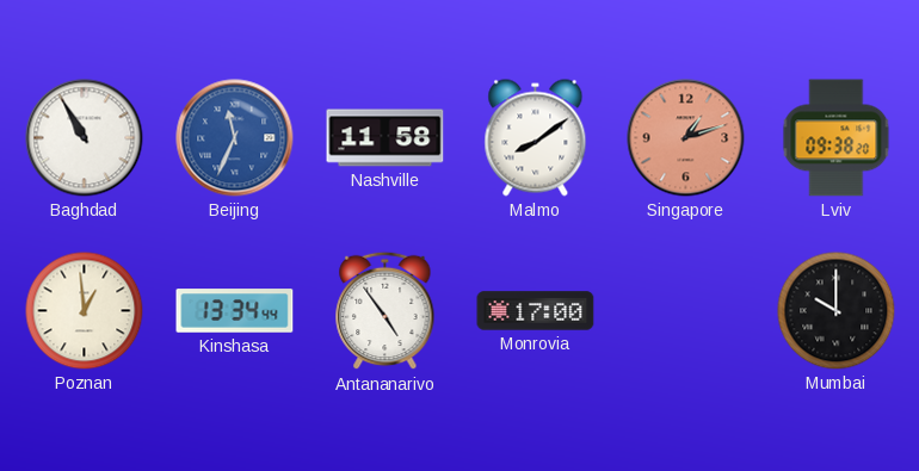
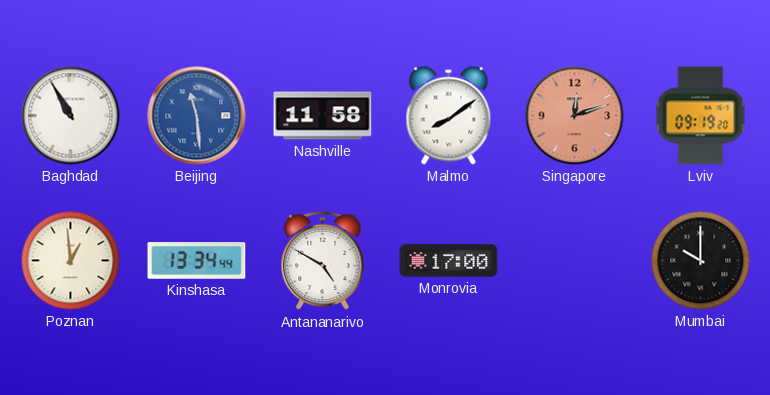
Beijing: 11:34 -> 11:29
Singapore: 1:12 -> 12:12
Lviv: 09:38 -> 09:19
Antananarivo: 4:54 -> 4:50
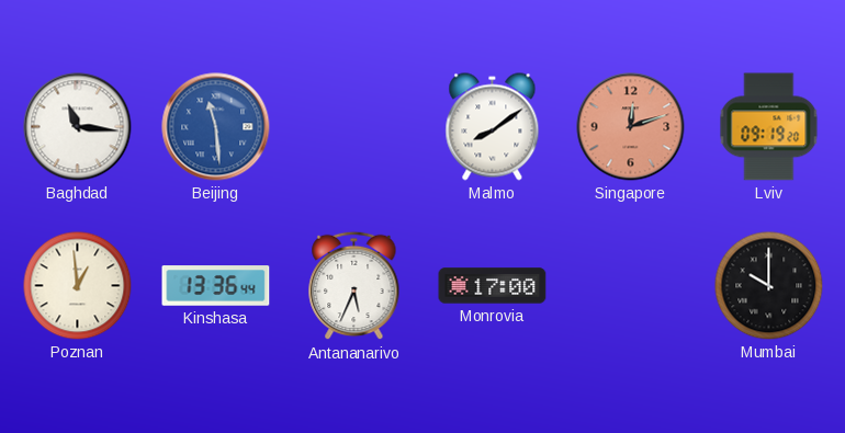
Baghdad: 10:55 -> 11:16
Nashville: 11:58 -> none
Kinshasa: 13:34 -> 13:36
Antananarivo: 4:50 -> 5:34
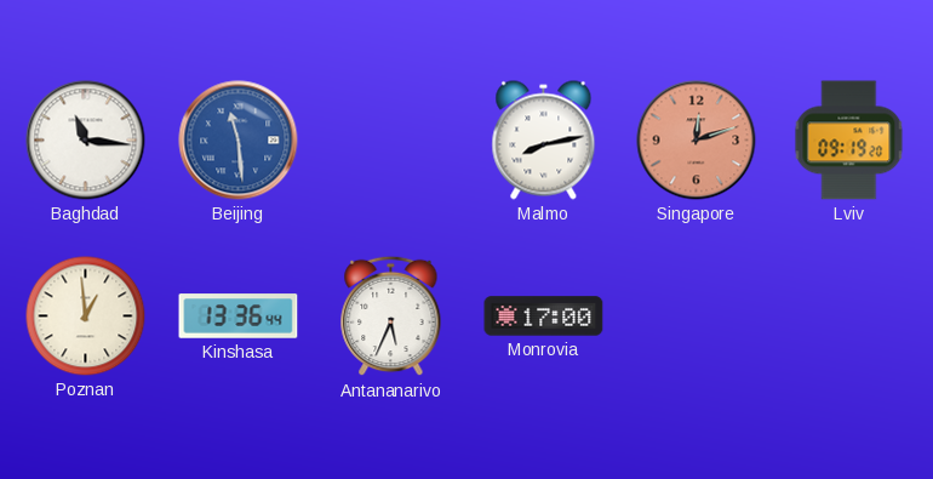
Malmo: 8:09 -> 8:13
Mumbai: 10:00 -> none
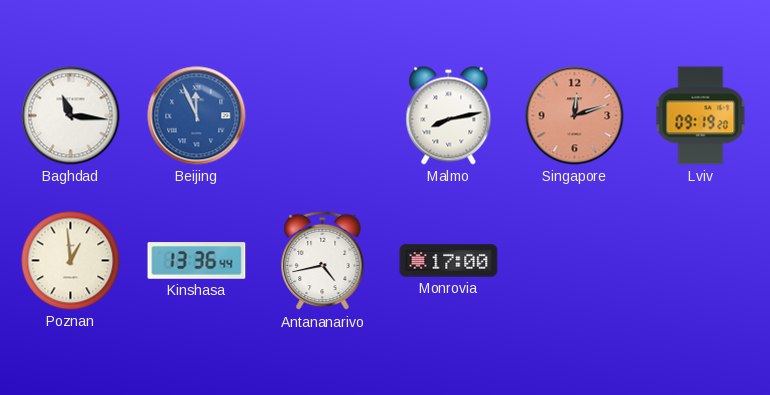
Beijing: 11:29 -> 11:56
Antananarivo: 5:34 -> 4:43
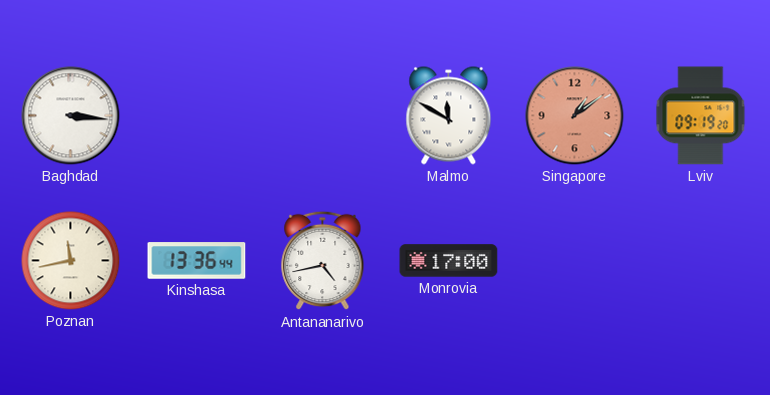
Baghdad: 11:16 -> 3:16
Beijing: 11:56 -> none
Malmo: 8:13 -> 11:50
Singapore: 12:12 -> 1:09
Poznan: 12:59 -> 11:43
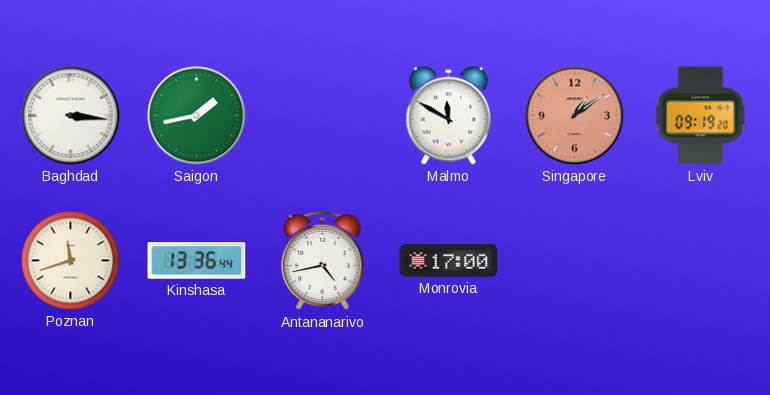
Saigon: none -> 1:43
Poznan: 11:43 -> 11:42
